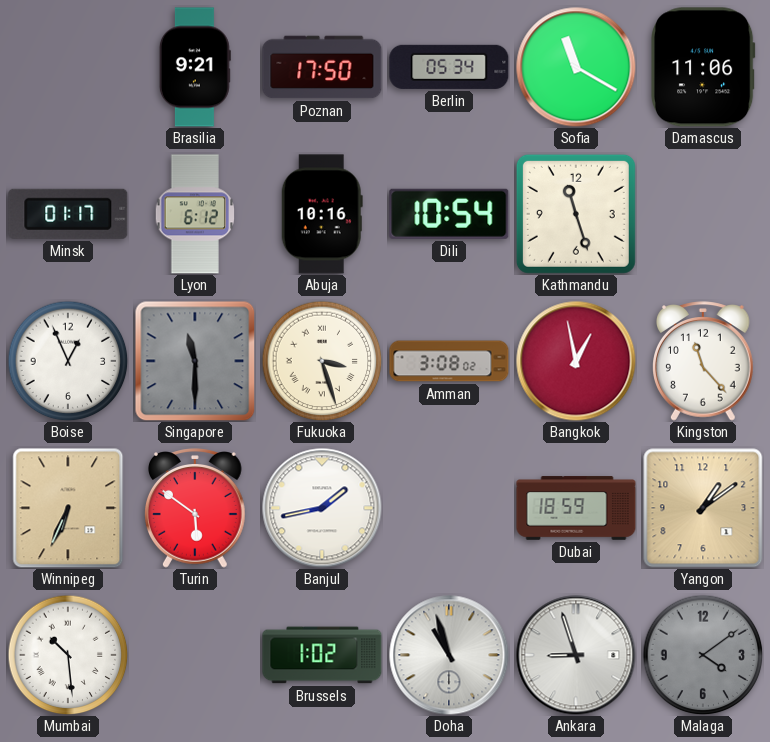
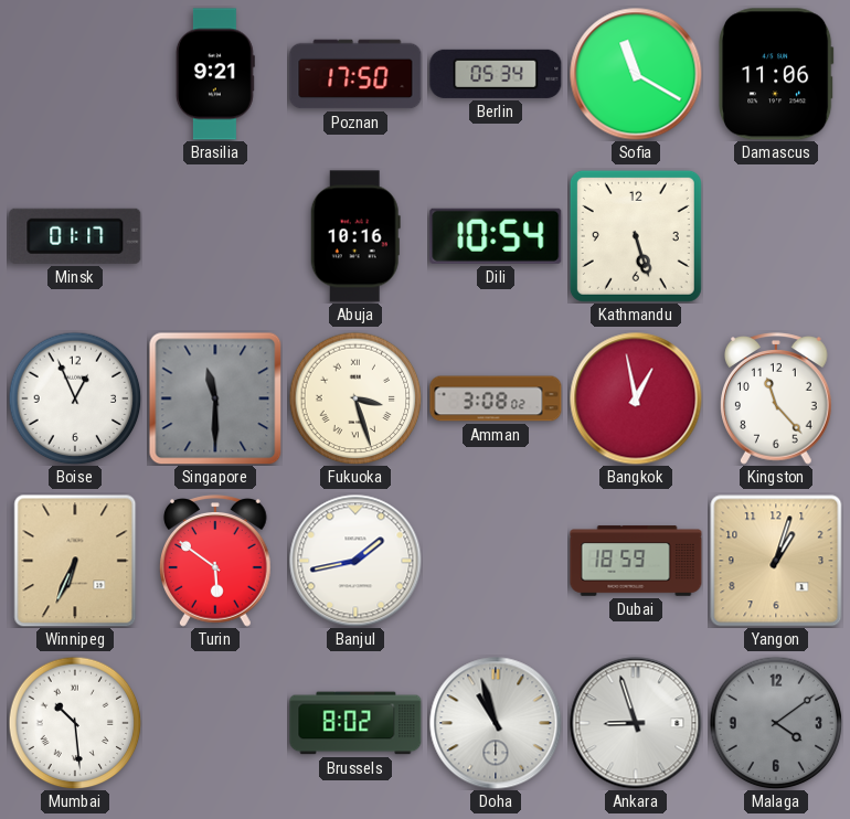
Lyon: 6:12 -> none
Kathmandu: 11:27 -> 5:27
Yangon: 1:09 -> 1:03
Brussels: 1:02 -> 8:02
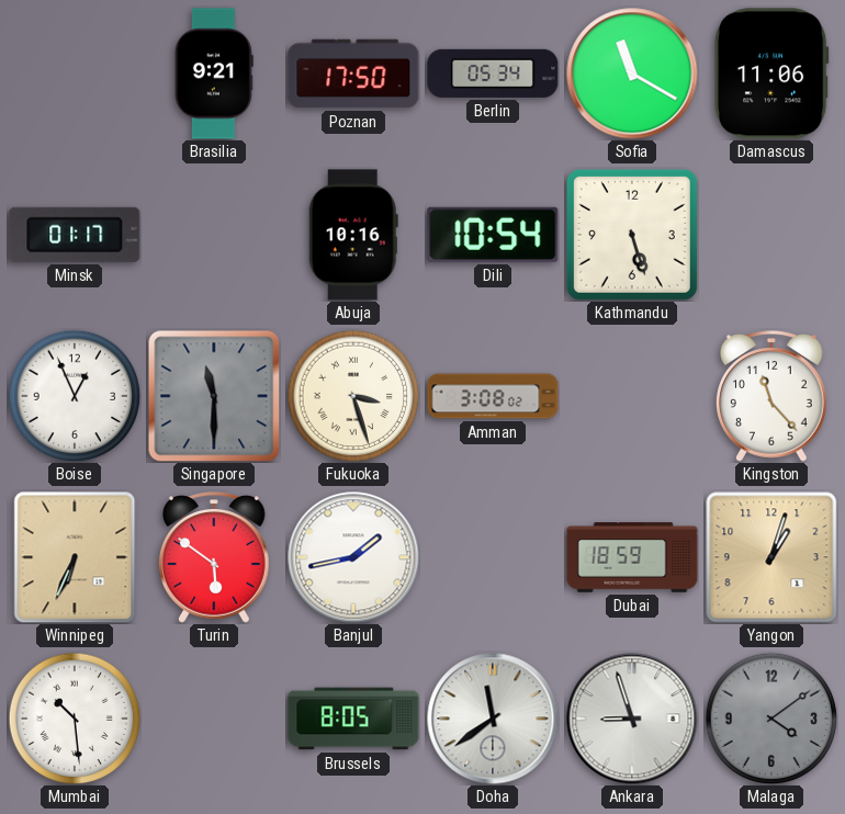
Bangkok: 12:58 -> none
Brussels: 8:02 -> 8:05
Doha: 10:57 -> 11:39
